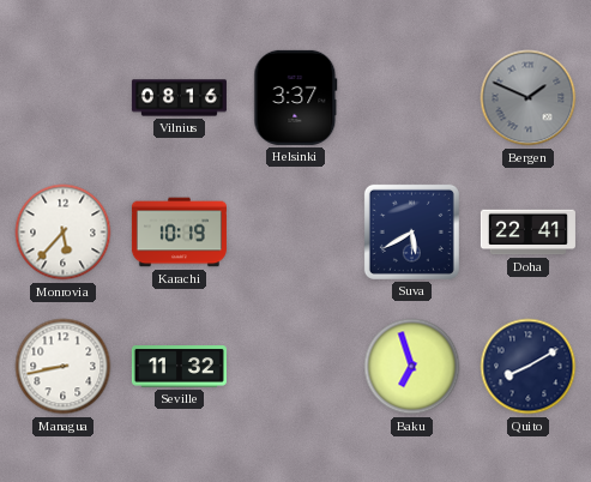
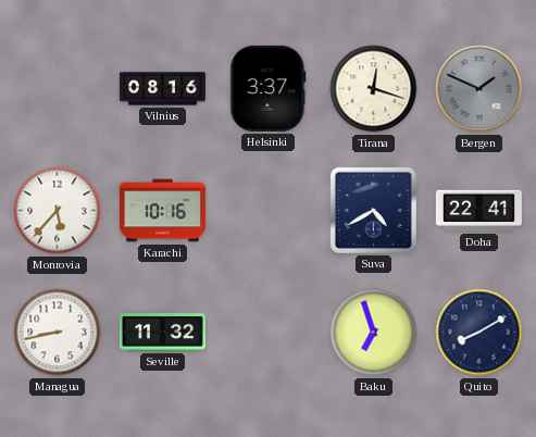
Tirana: none -> 12:18
Karachi: 10:19 -> 10:16
Suva: 5:40 -> 4:40
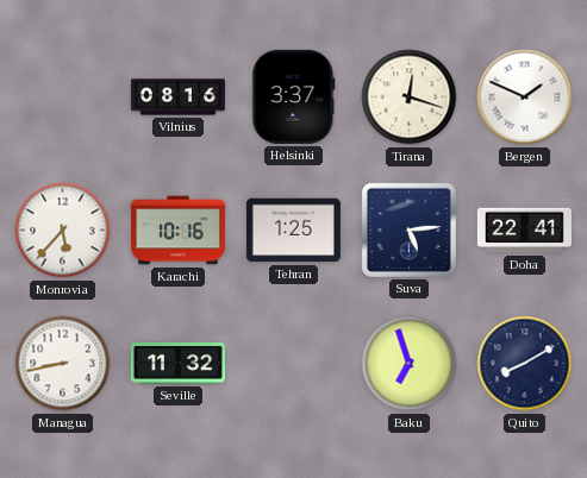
Bergen dial: grey -> white
Tehran: none -> 1:25
Suva: 4:40 -> 5:14
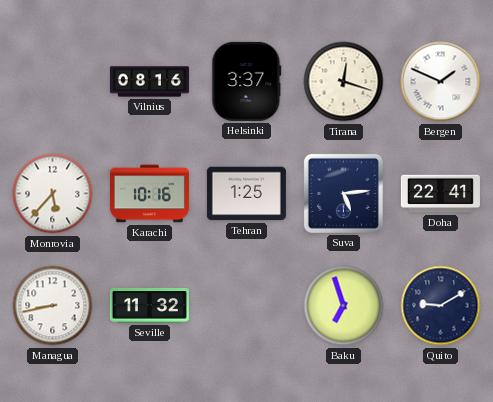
Quito: 8:10 -> 9:10
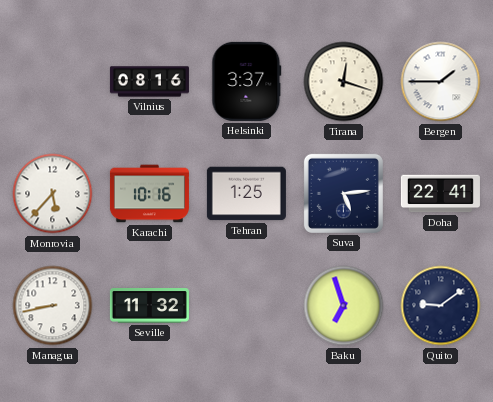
Bergen: 1:49 -> 1:45
Quito: 9:10 -> 9:09
